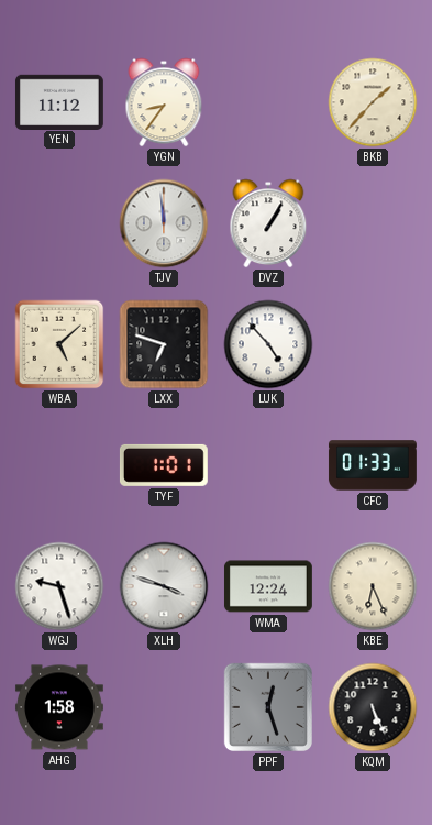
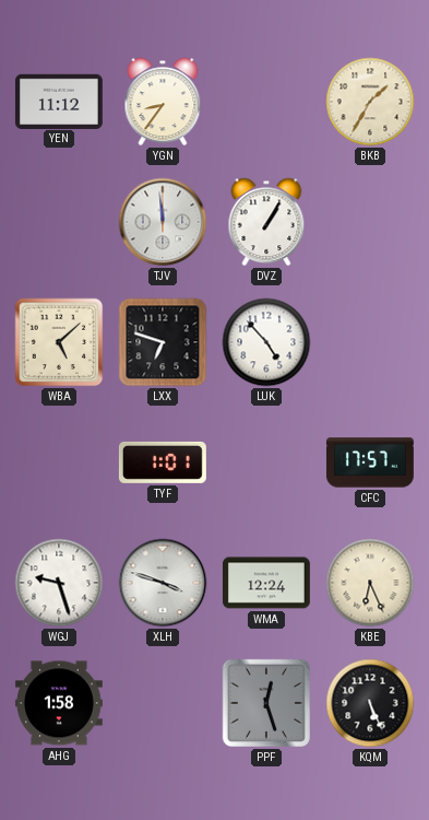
BKB: 1:37 -> 1:35
CFC: 01:33 -> 17:57
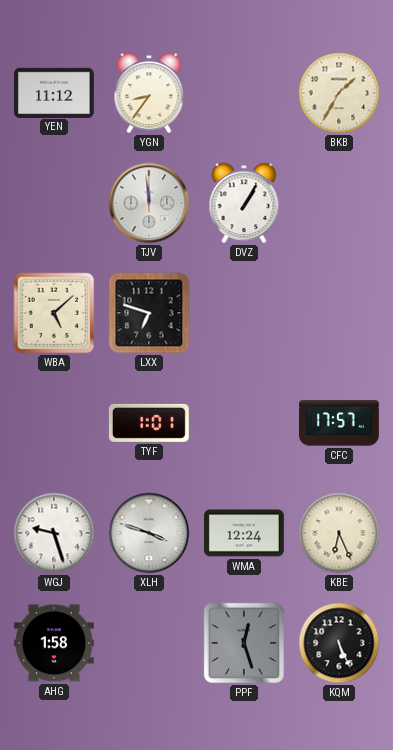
LUK: 4:53 -> none
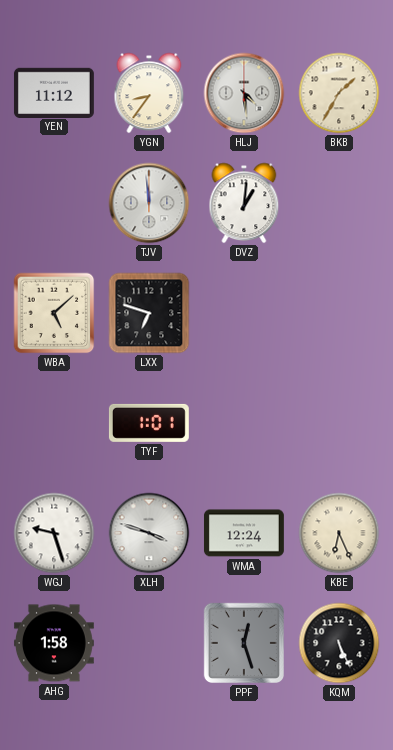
HLJ: none -> 4:29
DVZ: 1:05 -> 1:01
CFC: 17:57 -> none
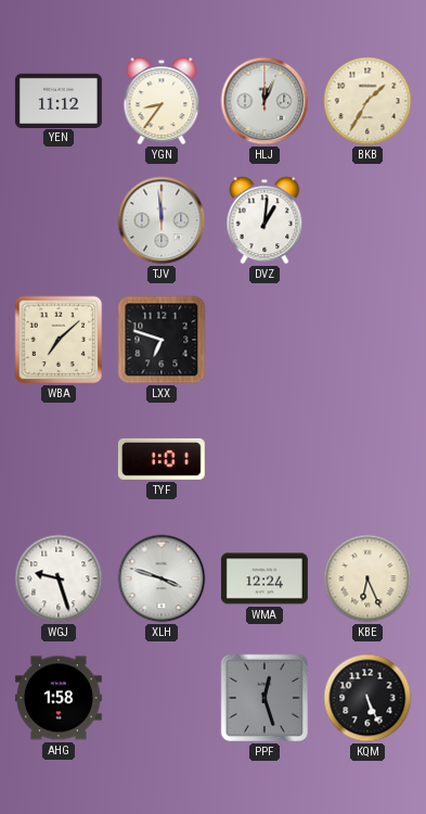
HLJ: 4:29 -> 12:04
WBA: 5:08 -> 7:08
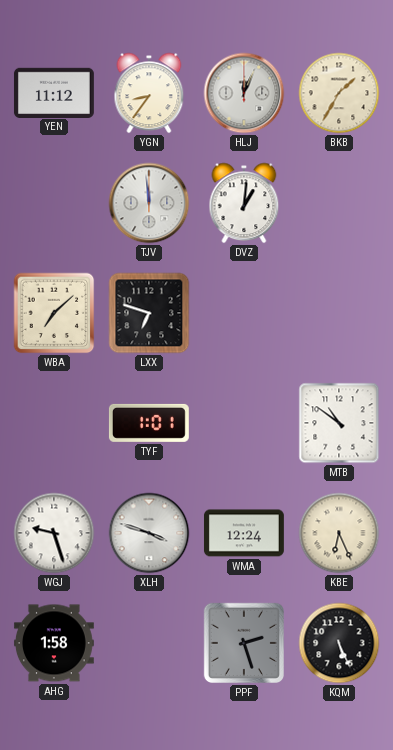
MTB: none -> 10:51
PPF: 12:27 -> 2:27
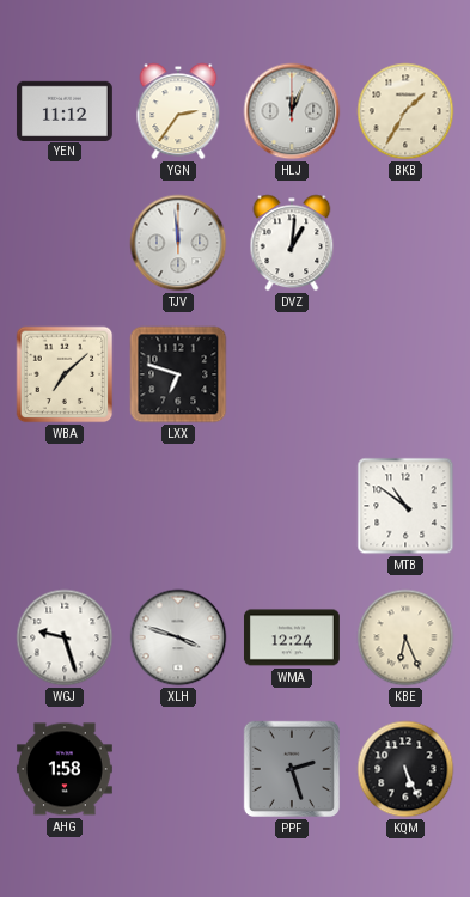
YGN: 8:36 -> 2:36
TYF: 1:01 -> none
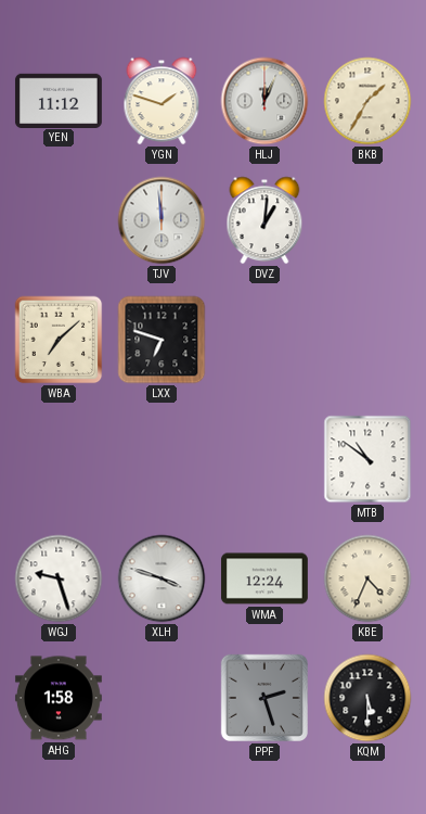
YGN: 2:36 -> 1:48
KBE: 6:26 -> 4:34
KQM: 5:26 -> 5:30
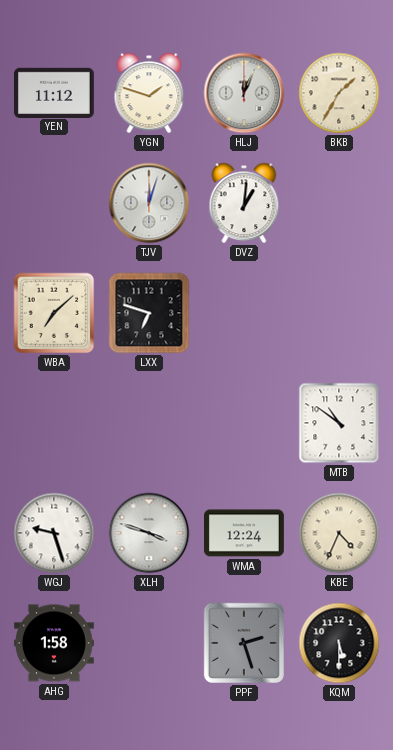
TJV: 11:59 -> 12:03
